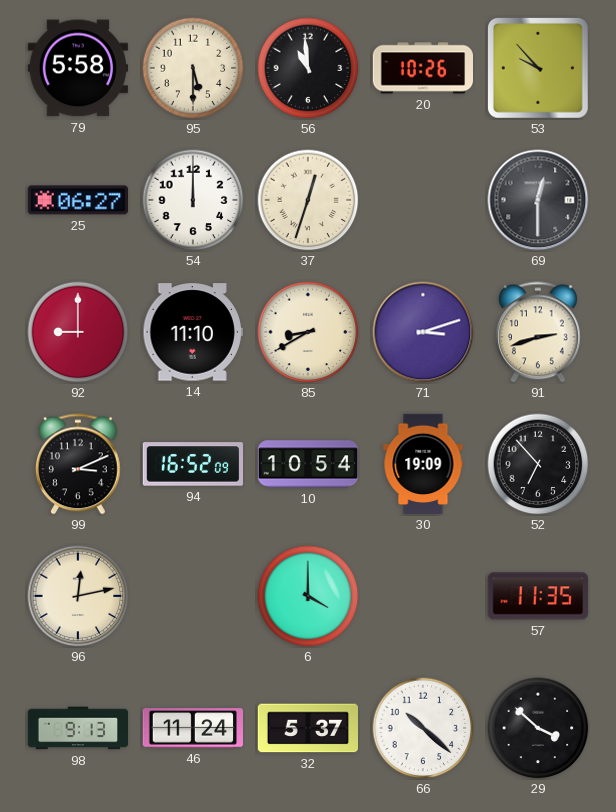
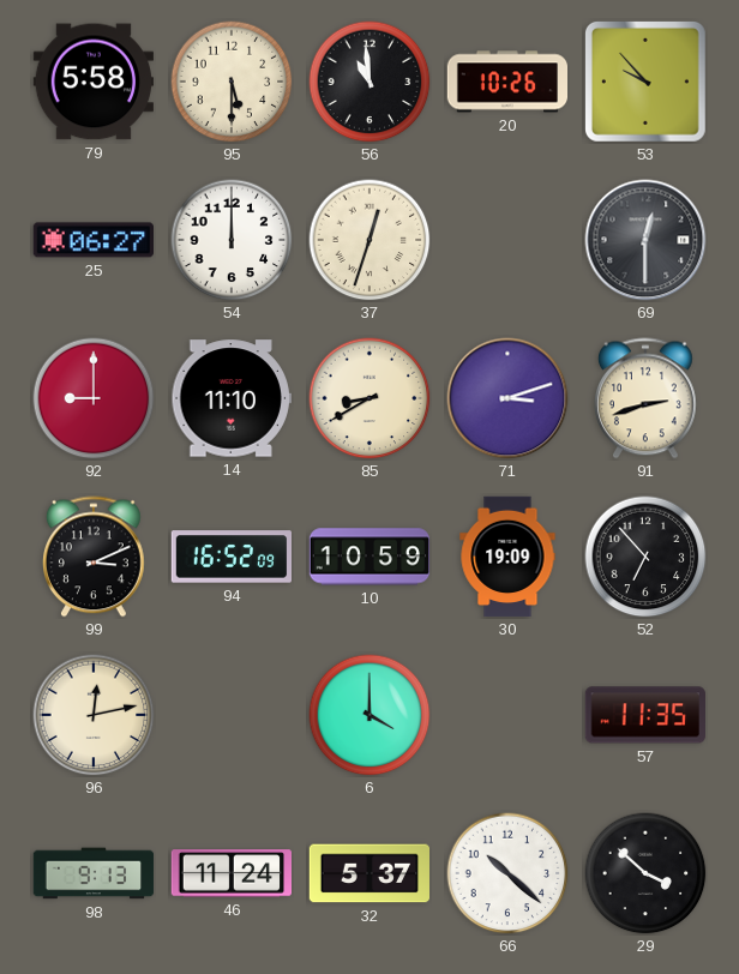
10: 10:54 -> 10:59
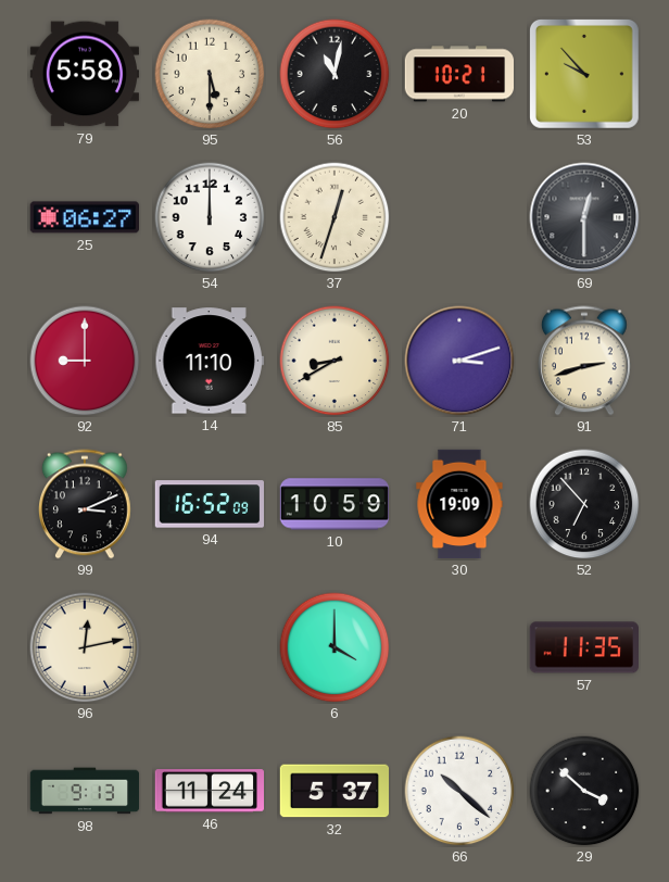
56: 10:59 -> 11:02
20: 10:26 -> 10:21
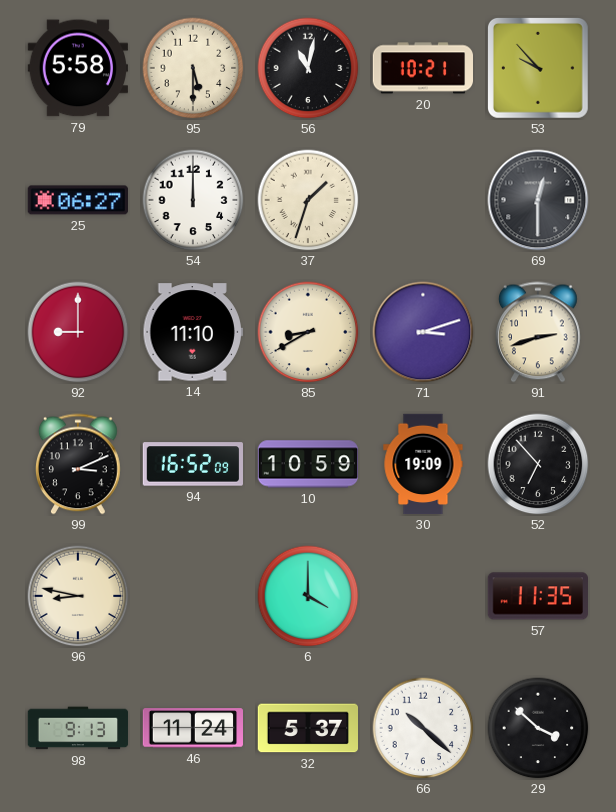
37: 12:33 -> 1:33
96: 12:13 -> 8:47
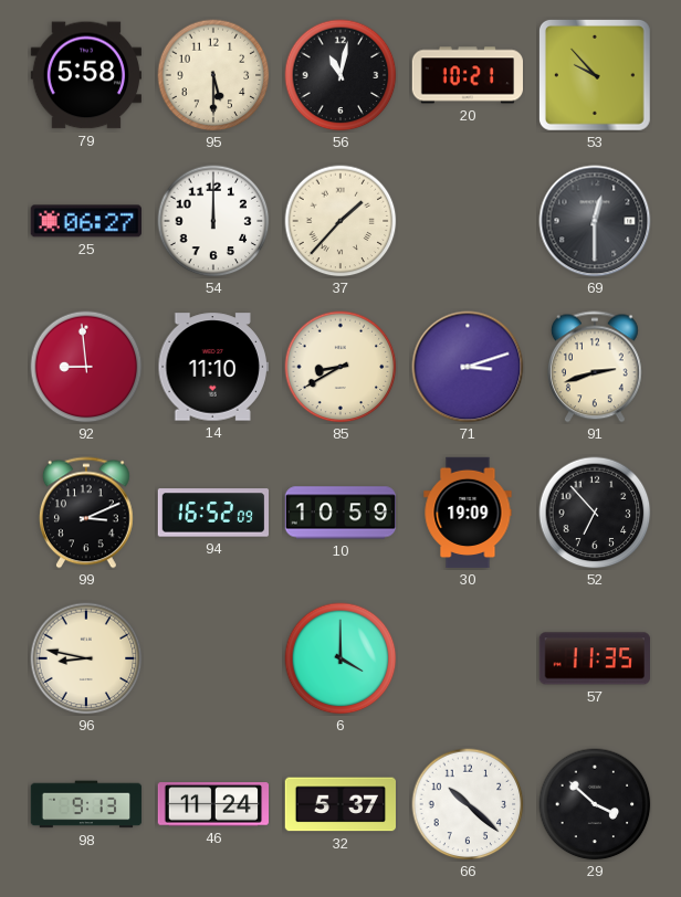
37: 1:33 -> 1:37
92: 9:00 -> 8:59
